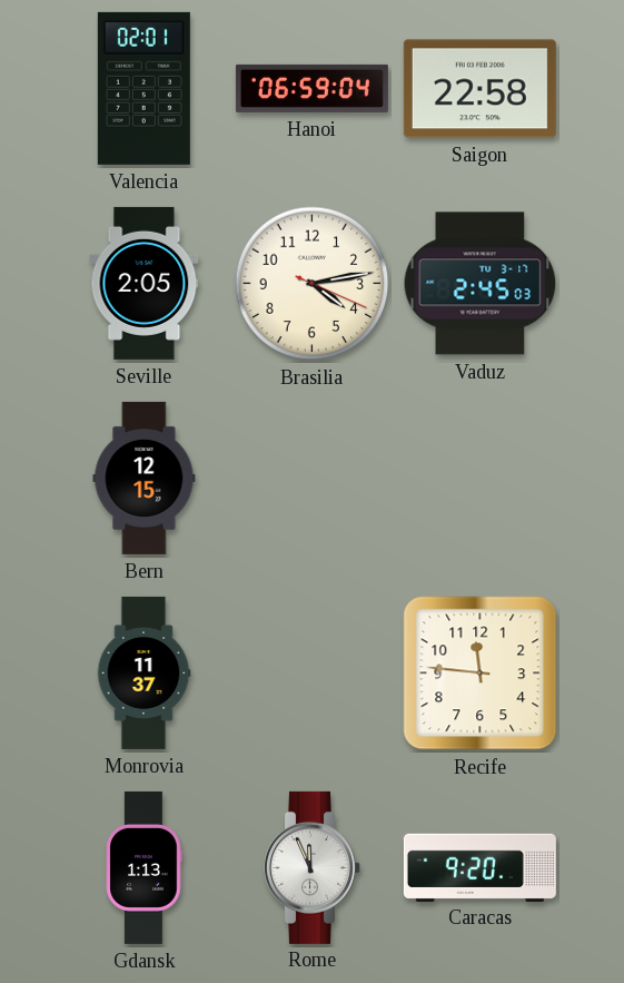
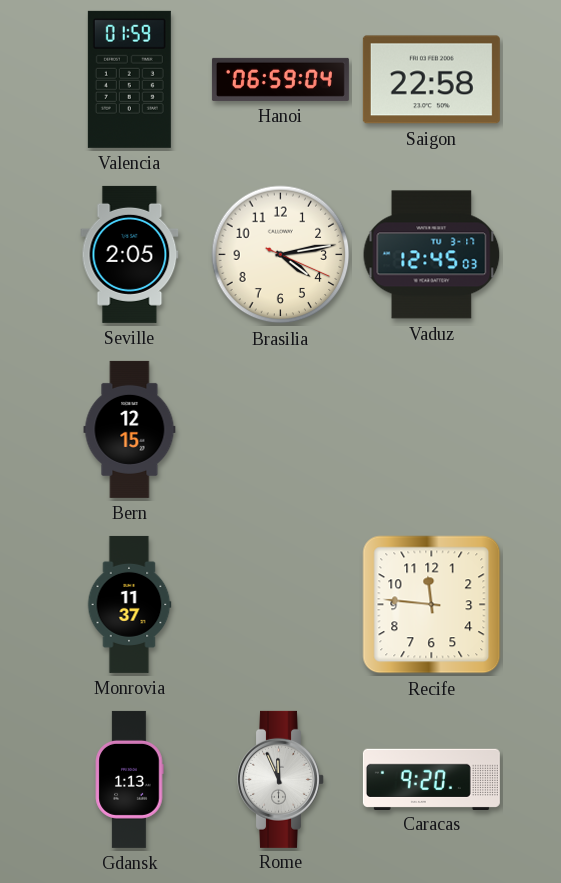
Valencia: 02:01 -> 01:59
Vaduz: 2:45 -> 12:45
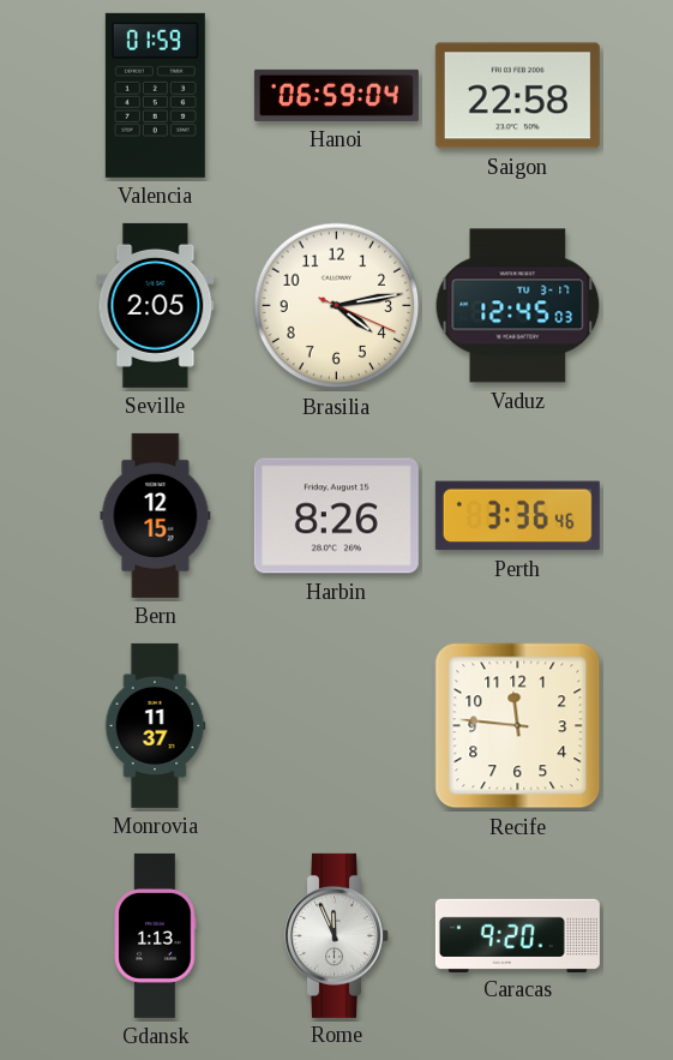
Harbin: none -> 8:26
Perth: none -> 3:36
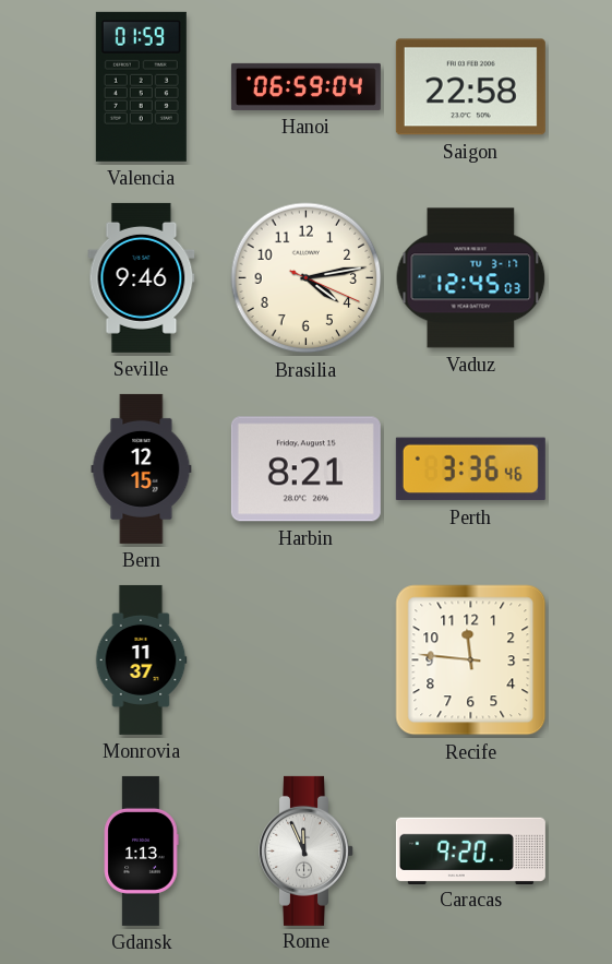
Seville: 2:05 -> 9:46
Harbin: 8:26 -> 8:21
